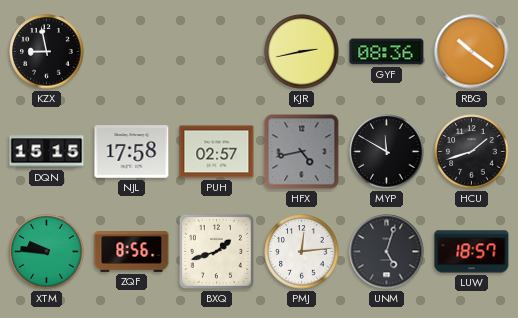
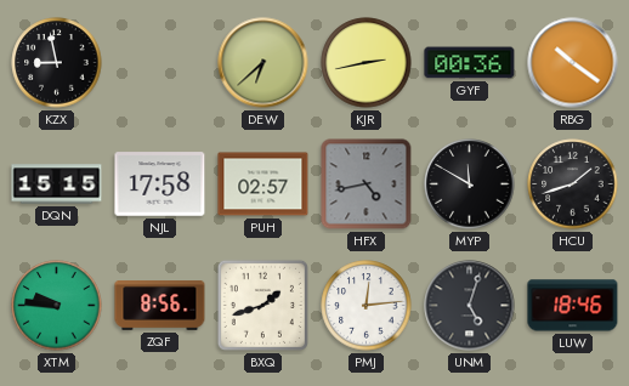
DEW: none -> 6:38
GYF: 08:36 -> 00:36
LUW: 18:57 -> 18:46
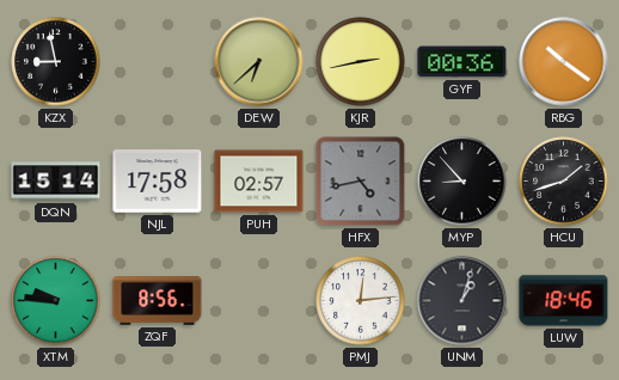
DQN: 15:15 -> 15:14
MYP: 11:50 -> 8:53
BXQ: 1:42 -> none
UNM: 5:03 -> 1:03
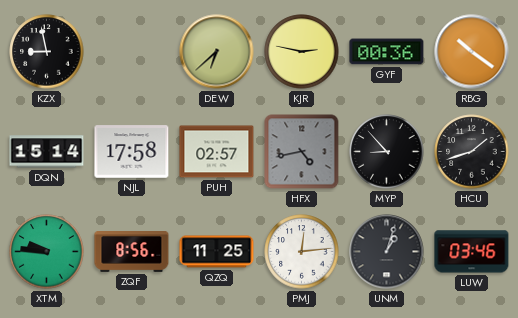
KJR: 2:43 -> 2:47
QZQ: none -> 11:25
LUW: 18:46 -> 03:46
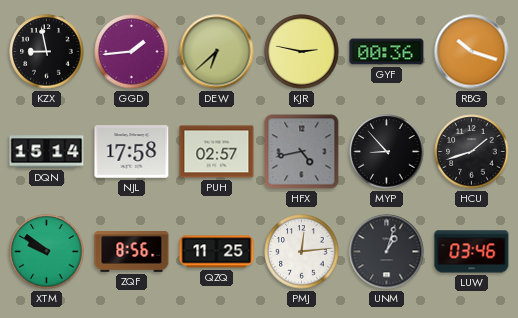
GGD: none -> 1:44
RBG: 10:21 -> 10:18
XTM: 9:46 -> 9:51
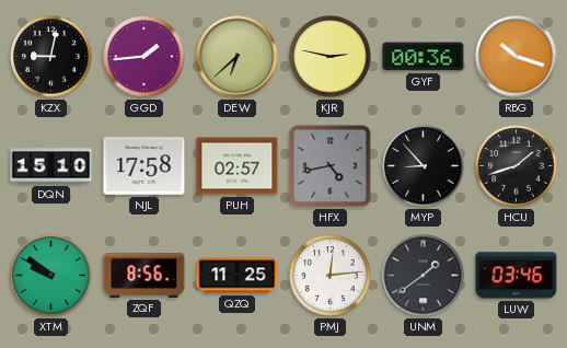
KZX: 8:58 -> 9:02
DQN: 15:14 -> 15:10
UNM: 1:03 -> 1:39
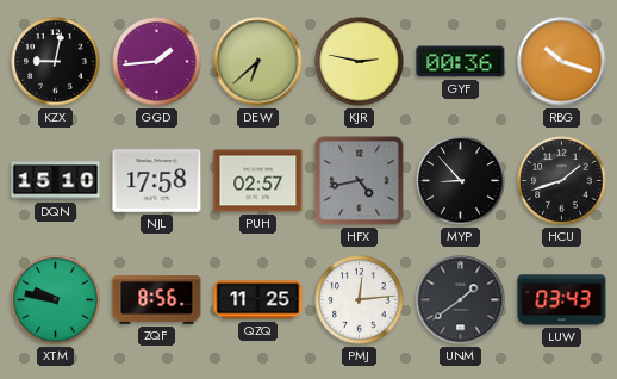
XTM: 9:51 -> 9:47
LUW: 03:46 -> 03:43
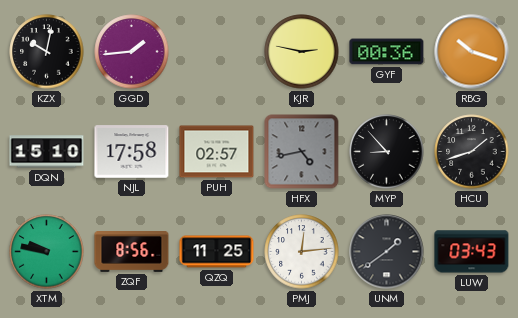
KZX: 9:02 -> 10:02
DEW: 6:38 -> none
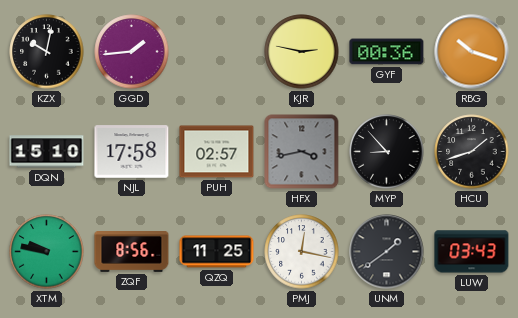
HFX: 4:43 -> 3:43
PMJ: 12:14 -> 12:17
